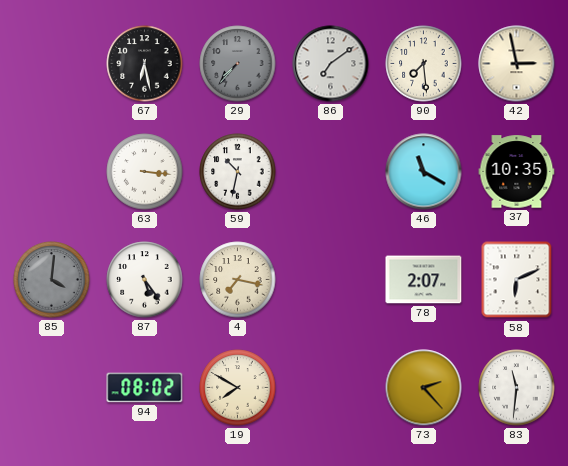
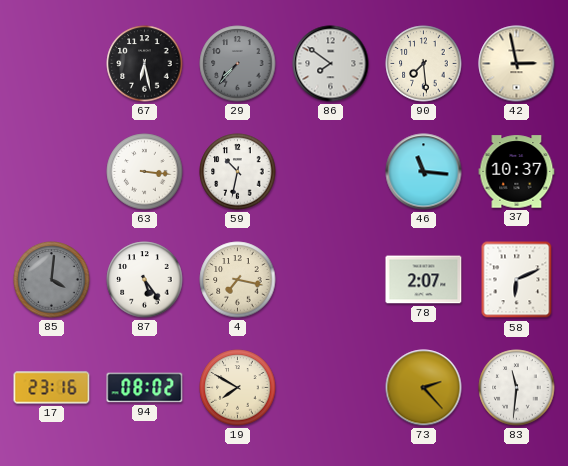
86: 7:09 -> 7:51
46: 11:20 -> 11:16
37: 10:35 -> 10:37
17: none -> 23:16
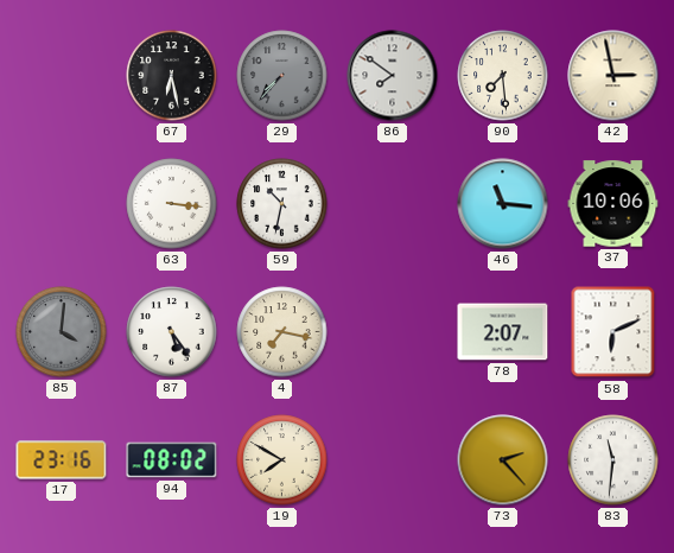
37: 10:37 -> 10:06
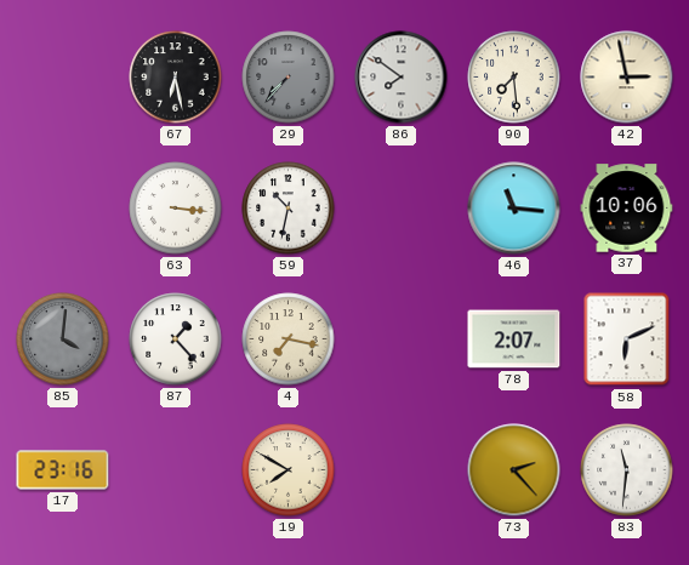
87: 5:24 -> 1:23
94: 08:02 -> none
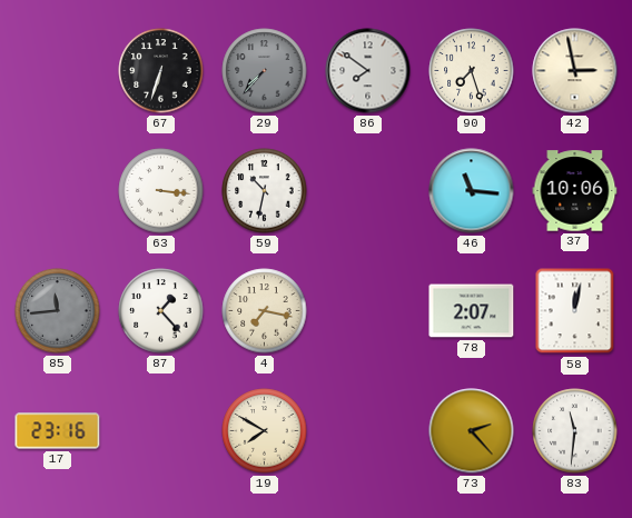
67: 6:28 -> 6:33
90: 7:29 -> 7:27
85: 4:01 -> 11:44
58: 6:11 -> 12:02
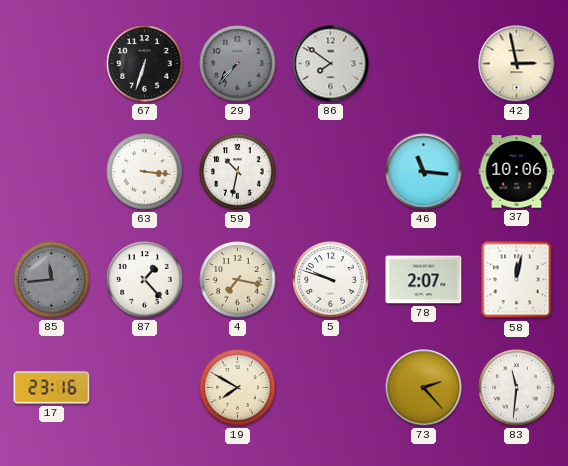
90: 7:27 -> none
5: none -> 9:48
